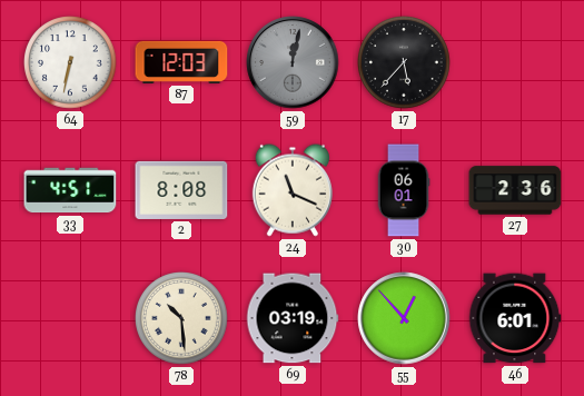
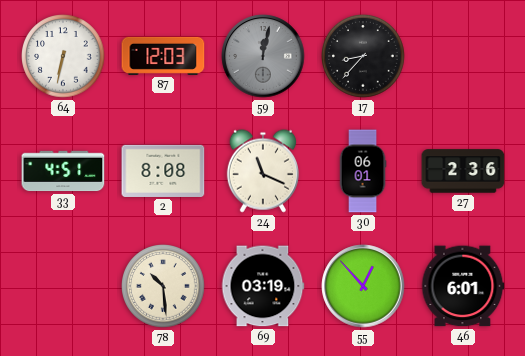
17: 5:37 -> 8:37
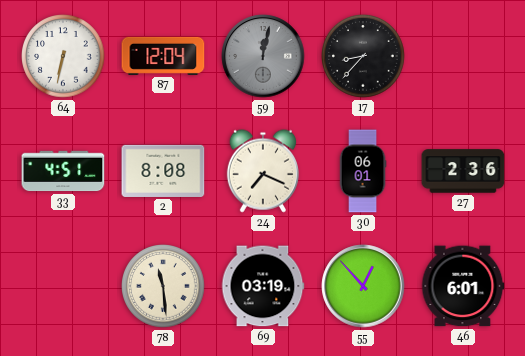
87: 12:03 -> 12:04
24: 11:19 -> 7:19
78: 10:29 -> 11:29
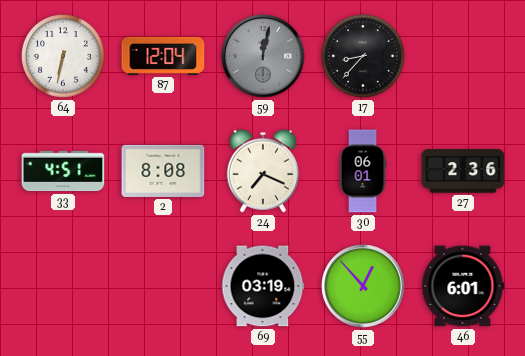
78: 11:29 -> none
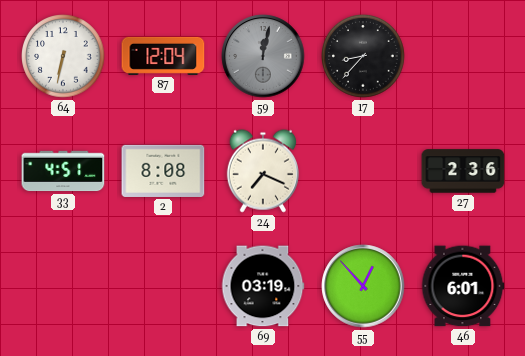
30: 06:01 -> none
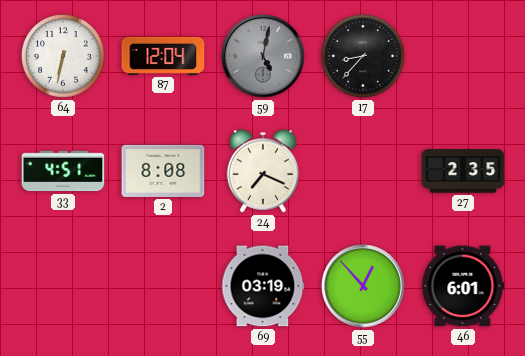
59: 12:02 -> 5:02
27: 2:36 -> 2:35
